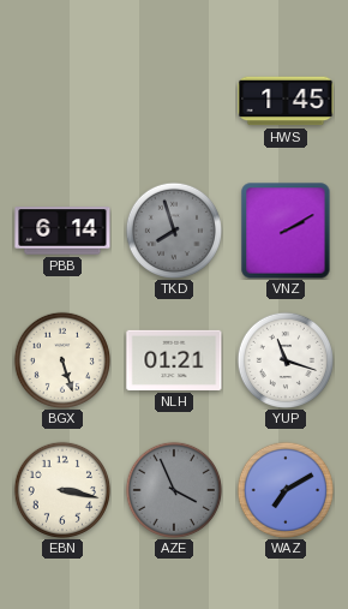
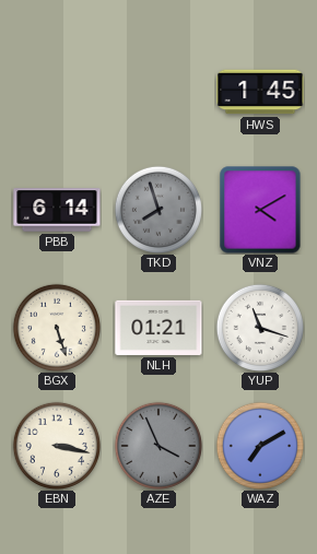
VNZ: 2:10 -> 4:10
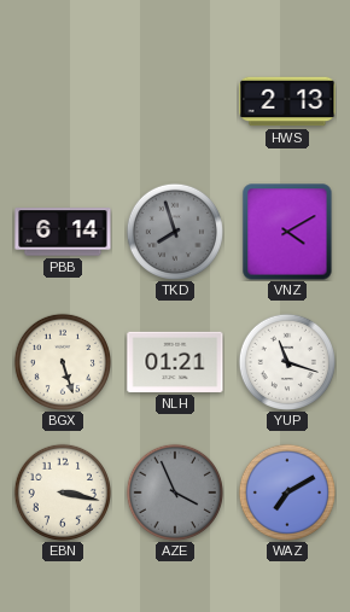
HWS: 1:45 -> 2:13
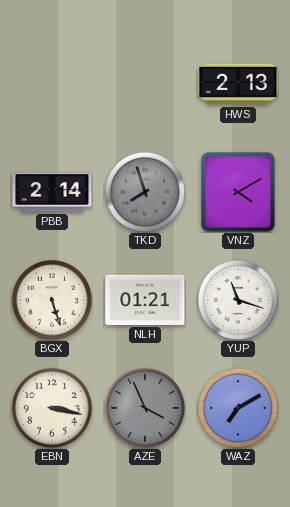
PBB: 6:14 -> 2:14
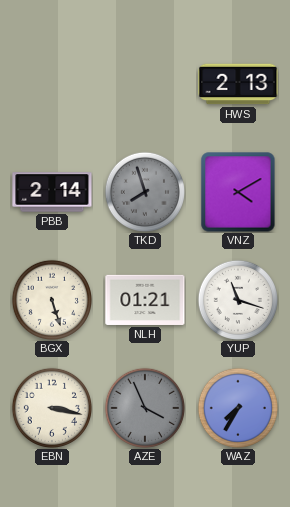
WAZ: 7:10 -> 7:35
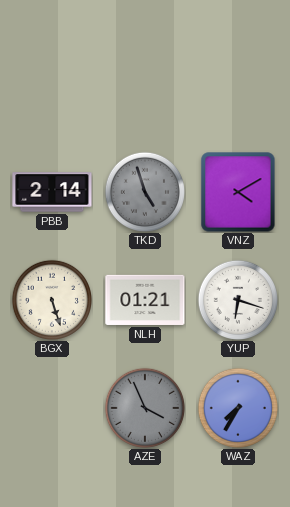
HWS: 2:13 -> none
TKD: 7:57 -> 4:57
YUP: 11:18 -> 6:18
EBN: 3:17 -> none
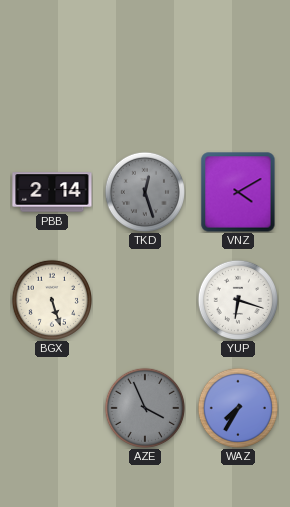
TKD: 4:57 -> 12:27
NLH: 01:21 -> none
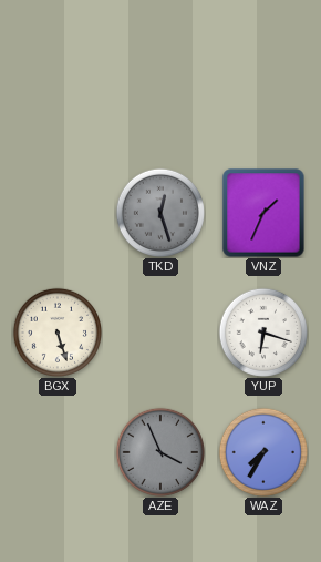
PBB: 2:14 -> none
VNZ: 4:10 -> 1:34
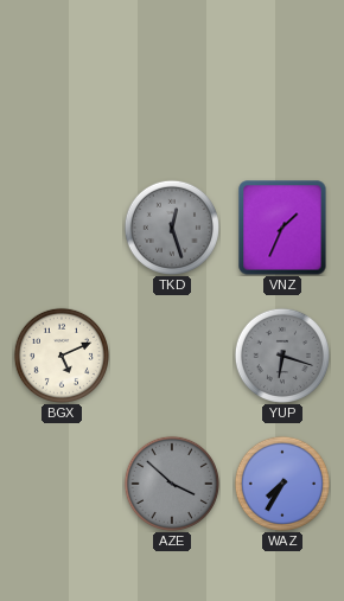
BGX: 5:27 -> 5:11
YUP dial: white -> grey
AZE: 3:56 -> 3:52
